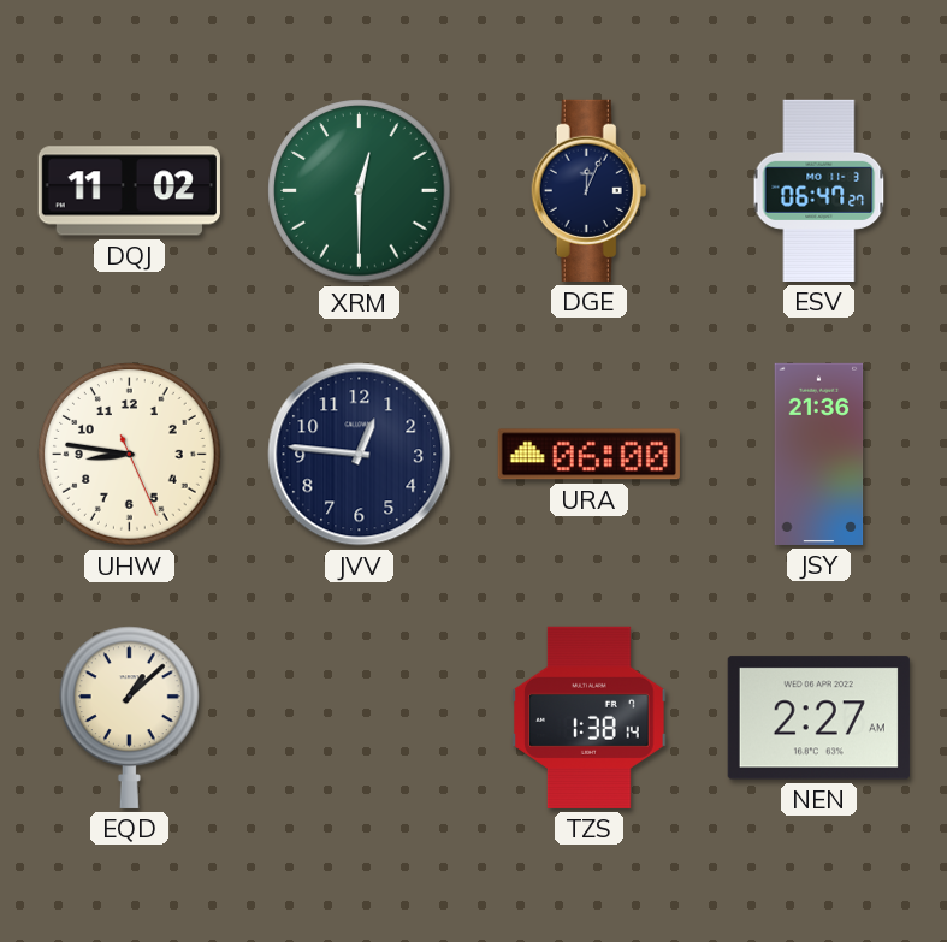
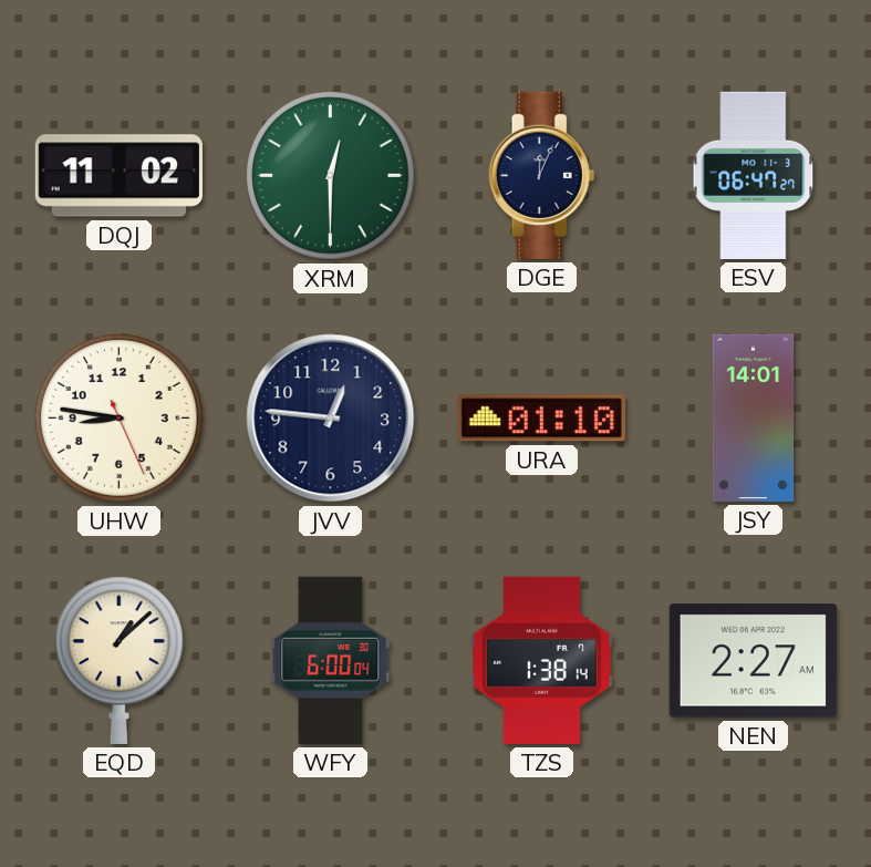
URA: 06:00 -> 01:10
JSY: 21:36 -> 14:01
WFY: none -> 6:00
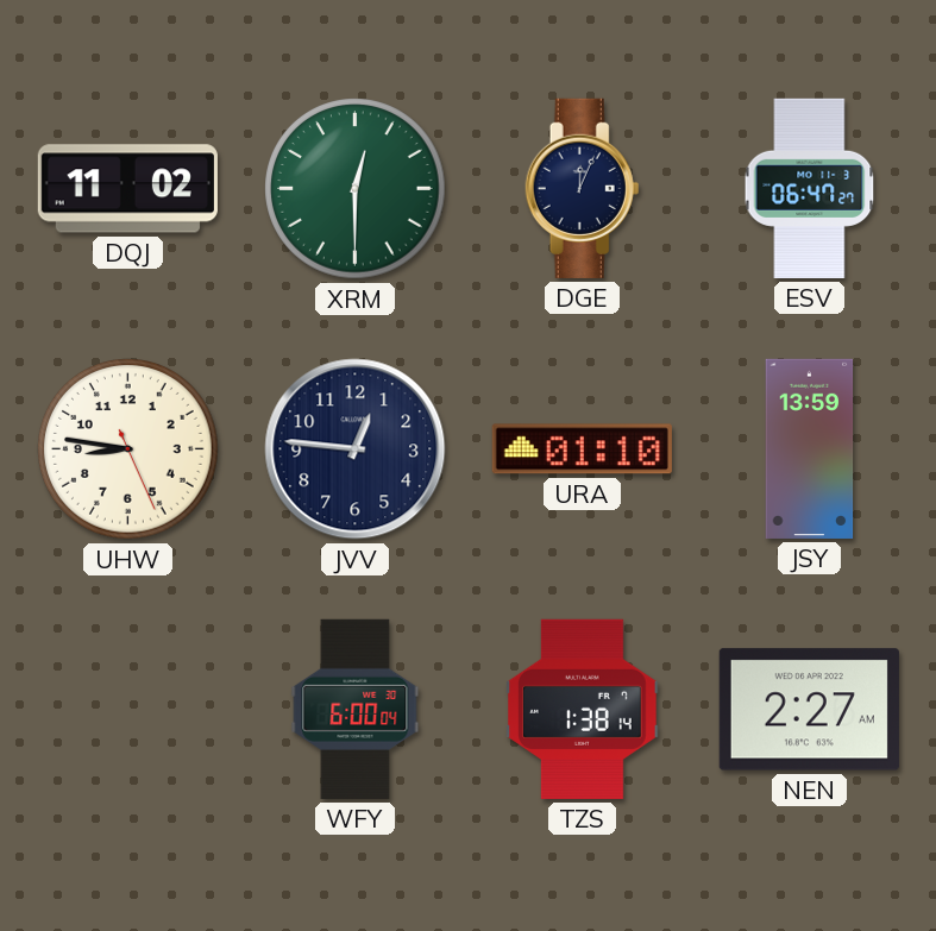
JSY: 14:01 -> 13:59
EQD: 1:08 -> none
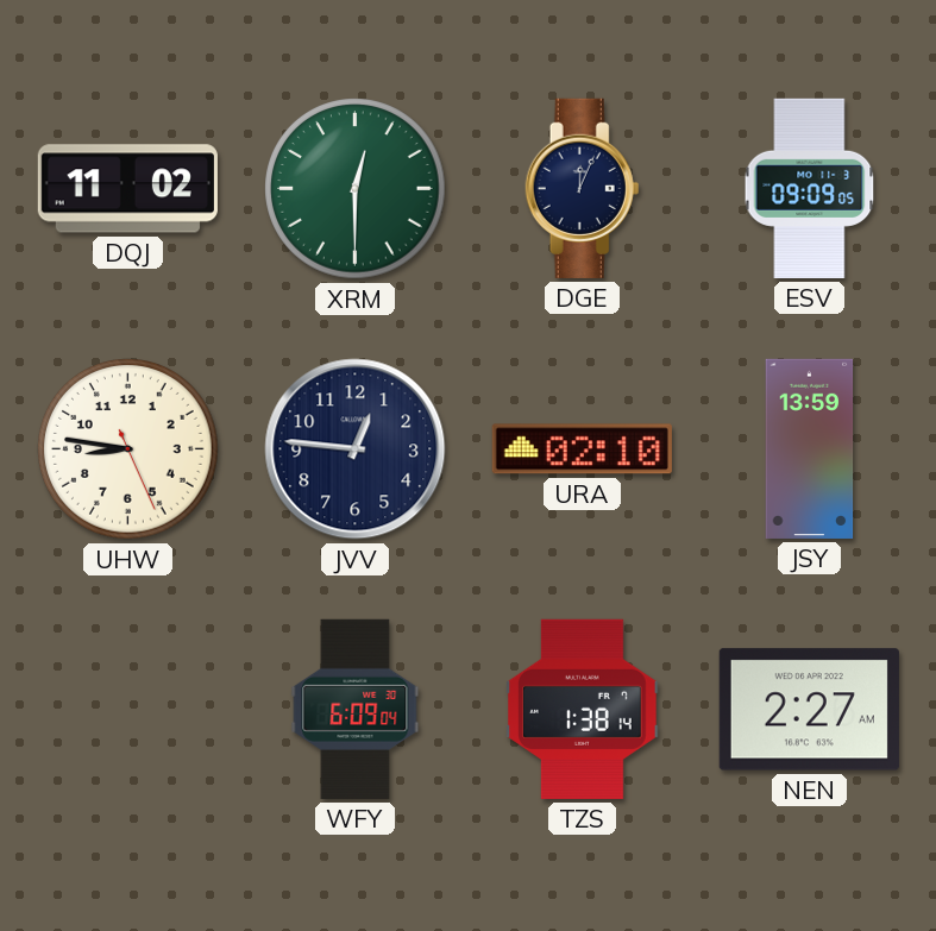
ESV: 06:47 -> 09:09
URA: 01:10 -> 02:10
WFY: 6:00 -> 6:09
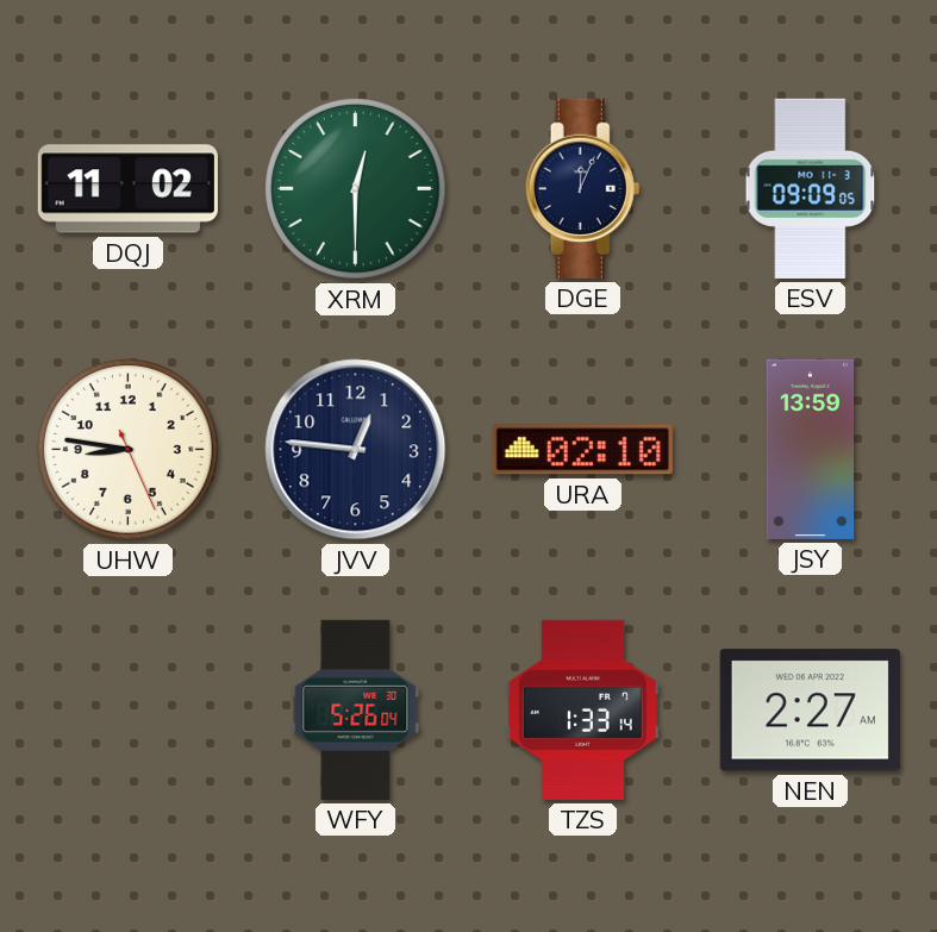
WFY: 6:09 -> 5:26
TZS: 1:38 -> 1:33
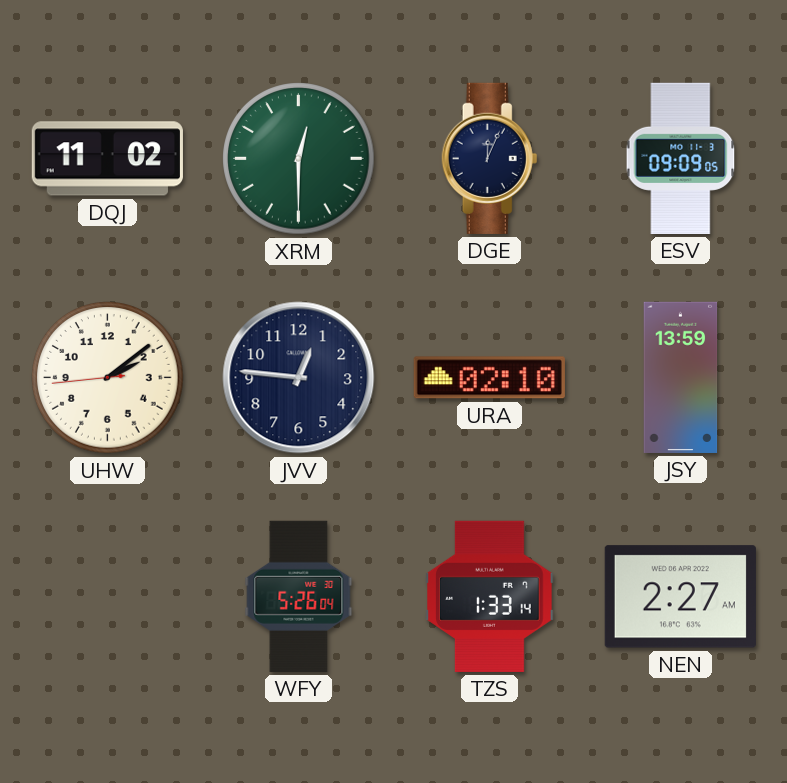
UHW: 8:46 -> 2:08
